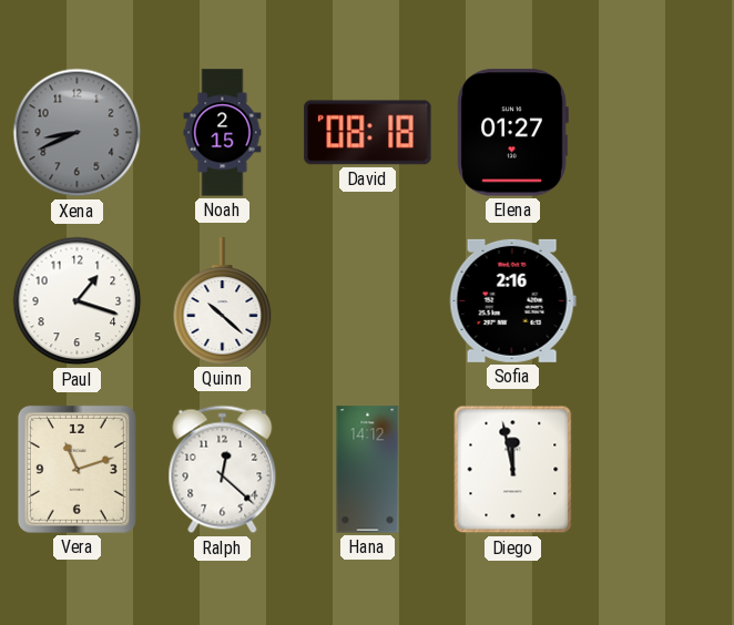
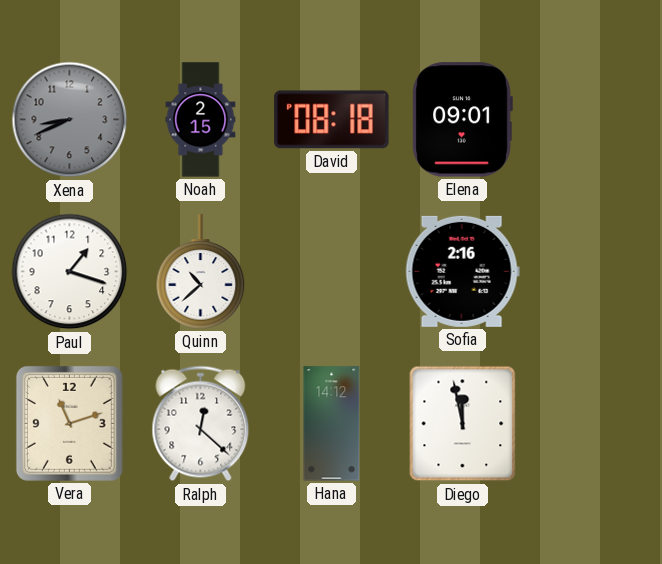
Elena: 01:27 -> 09:01
Quinn: 10:22 -> 10:38
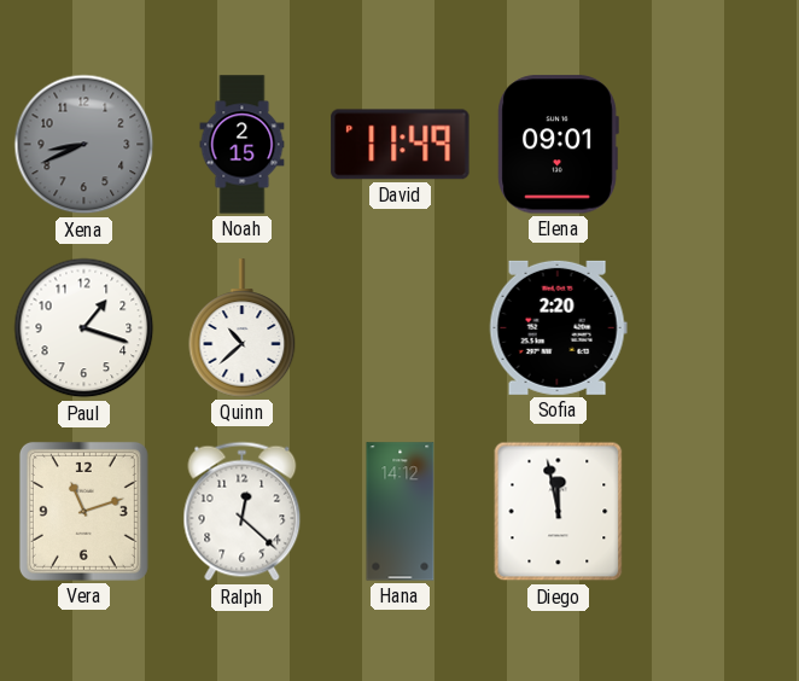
David: 08:18 -> 11:49
Sofia: 2:16 -> 2:20
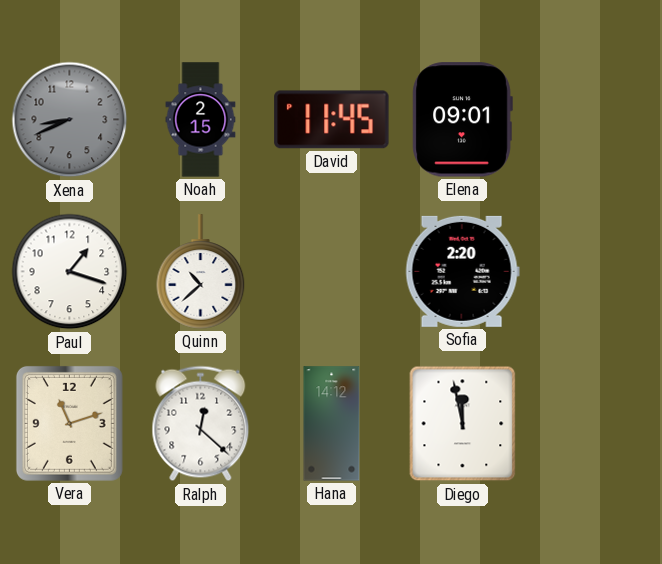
David: 11:49 -> 11:45
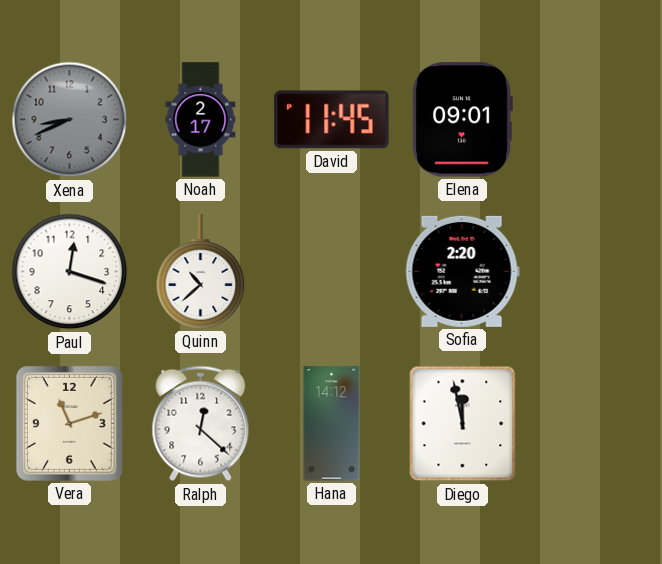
Noah: 2:15 -> 2:17
Paul: 1:18 -> 12:18
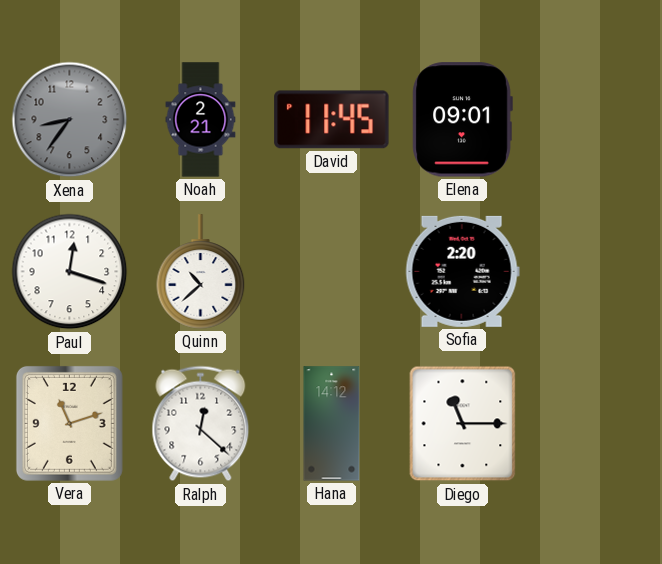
Xena: 8:41 -> 8:36
Noah: 2:17 -> 2:21
Diego: 11:58 -> 11:15
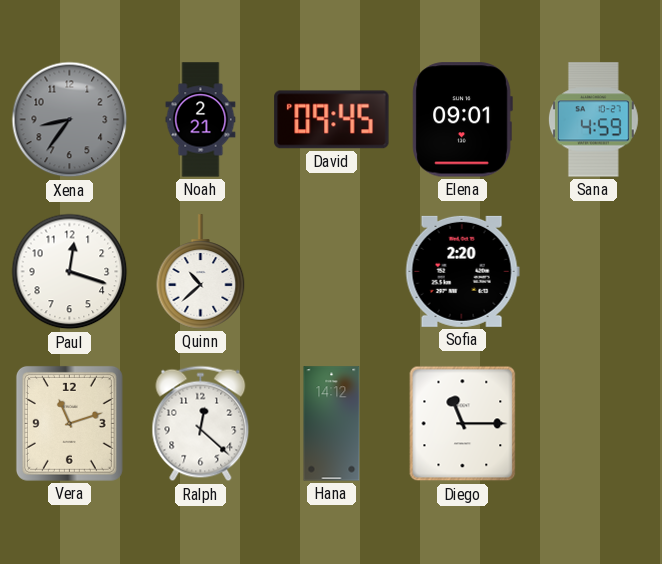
David: 11:45 -> 09:45
Sana: none -> 4:59
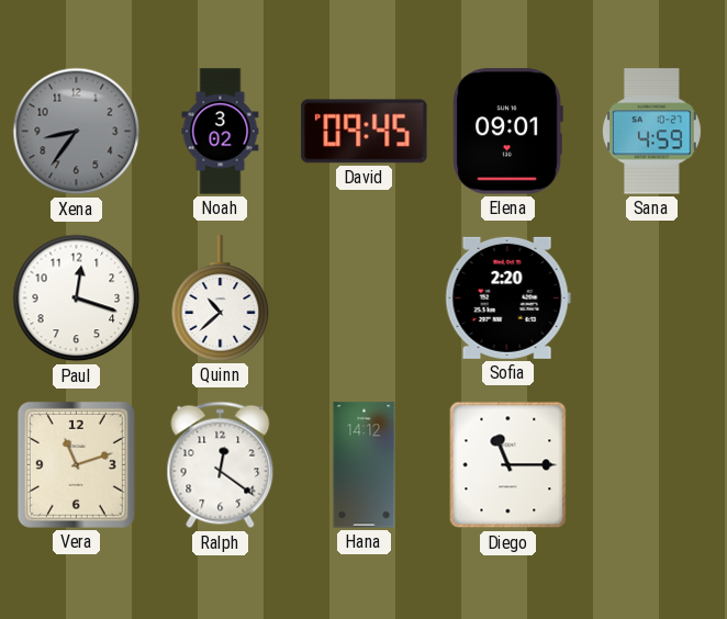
Noah: 2:21 -> 3:02
Ralph: 12:22 -> 12:21
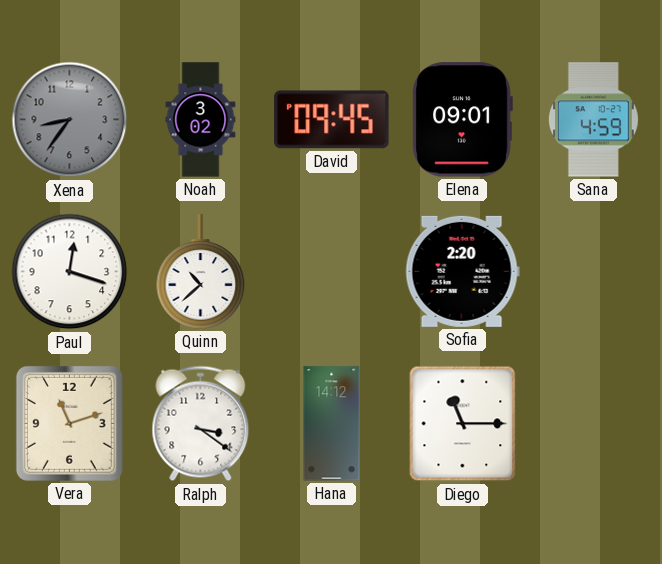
Ralph: 12:21 -> 3:21
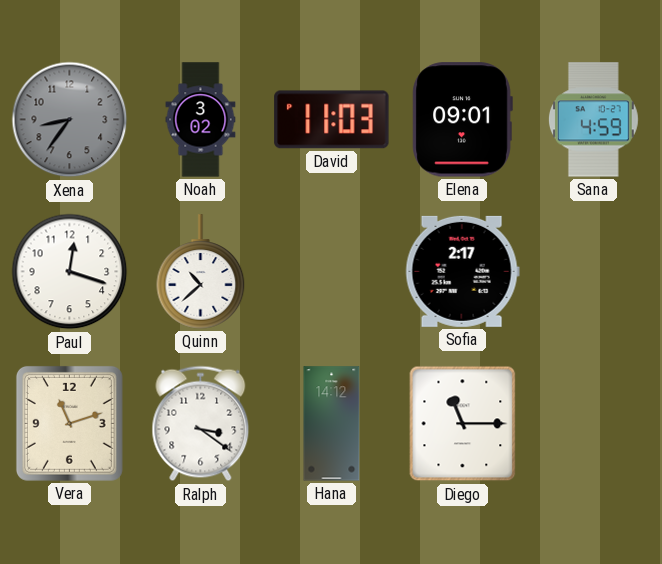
David: 09:45 -> 11:03
Sofia: 2:20 -> 2:17
